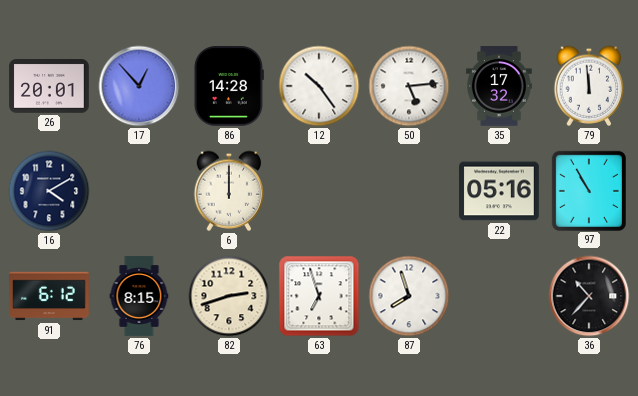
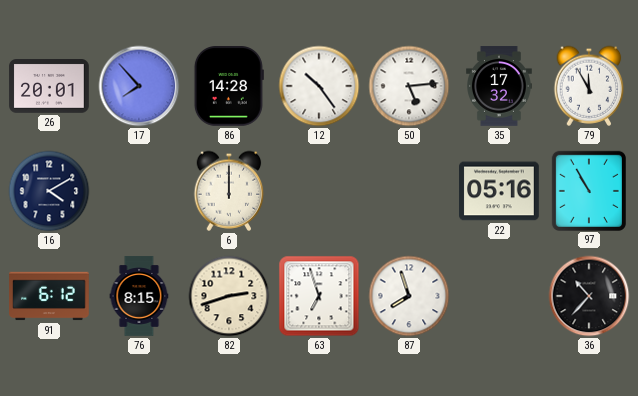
17: 12:53 -> 7:53
79: 11:59 -> 11:55
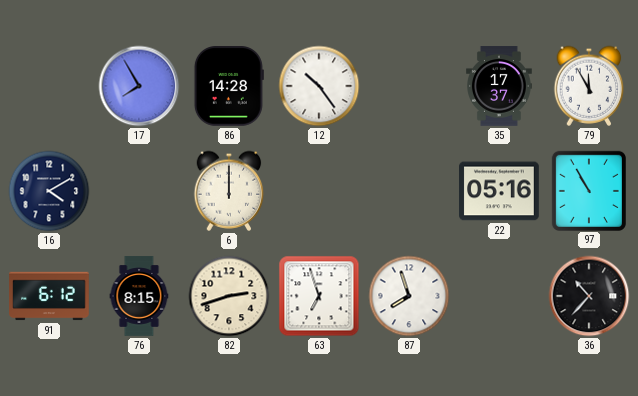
26: 20:01 -> none
17: 7:53 -> 7:55
50: 5:14 -> none
35: 17:32 -> 17:37
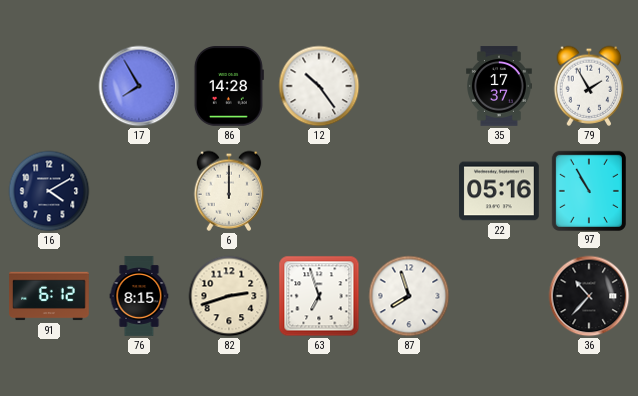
79: 11:55 -> 1:55
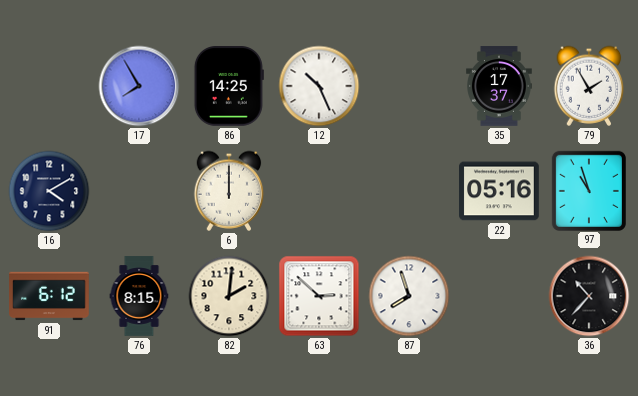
86: 14:28 -> 14:25
12: 10:24 -> 10:26
97: 10:55 -> 10:57
82: 2:42 -> 2:01
63: 6:57 -> 2:52
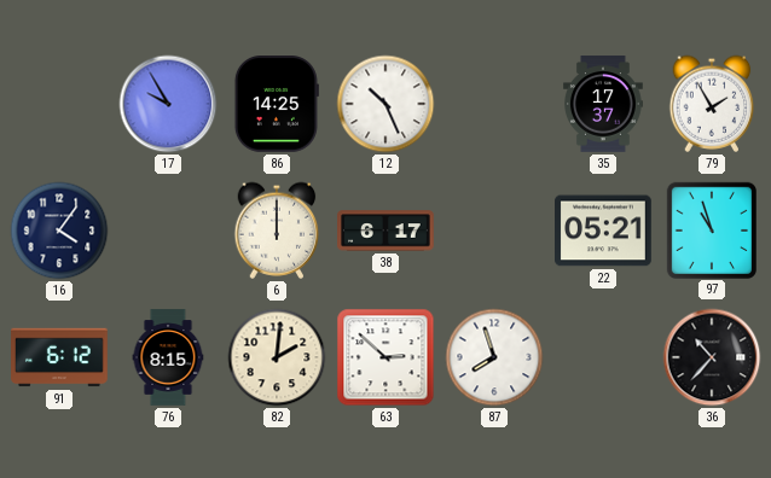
17: 7:55 -> 9:55
16: 4:10 -> 4:06
38: none -> 6:17
22: 05:16 -> 05:21
